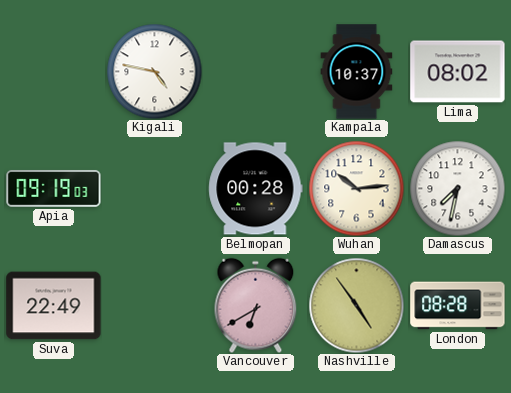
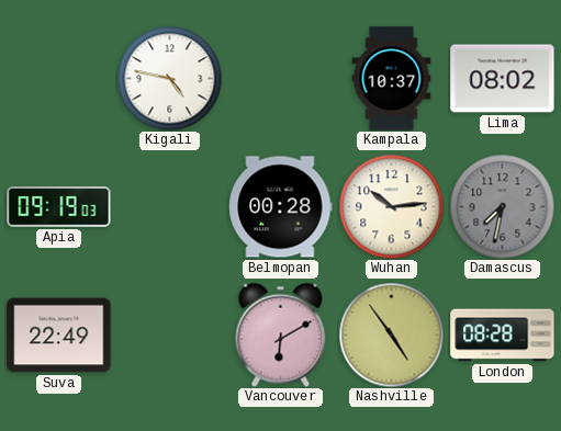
Damascus dial: white -> grey
Vancouver: 6:40 -> 6:10
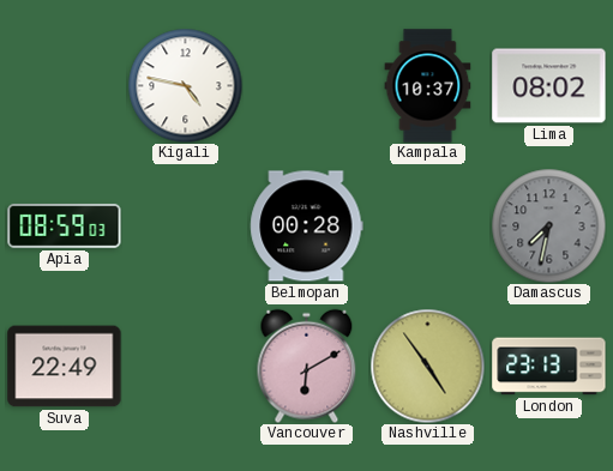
Apia: 09:19 -> 08:59
Wuhan: 10:14 -> none
London: 08:28 -> 23:13
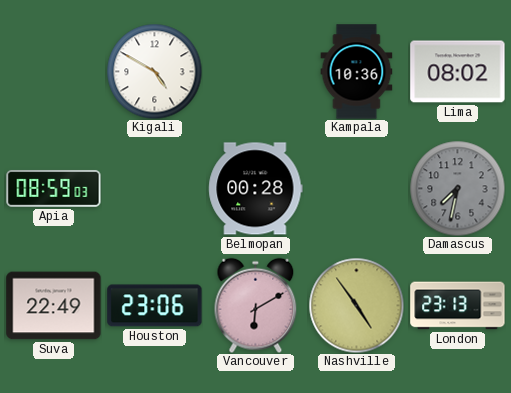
Kigali: 4:47 -> 4:50
Kampala: 10:37 -> 10:36
Houston: none -> 23:06
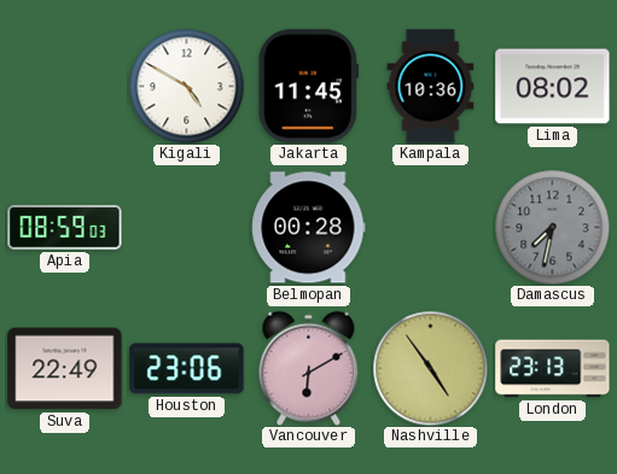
Jakarta: none -> 11:45
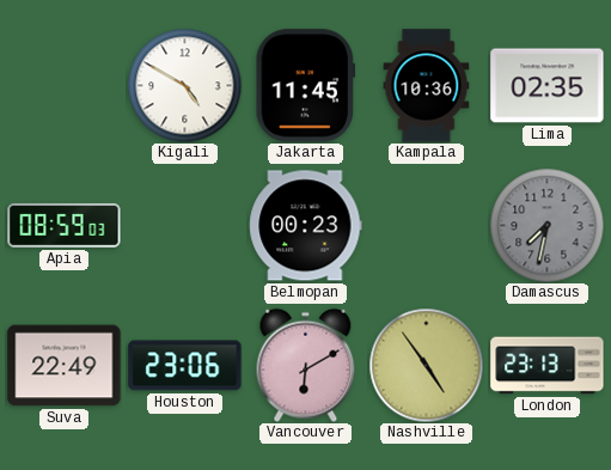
Lima: 08:02 -> 02:35
Belmopan: 00:28 -> 00:23
